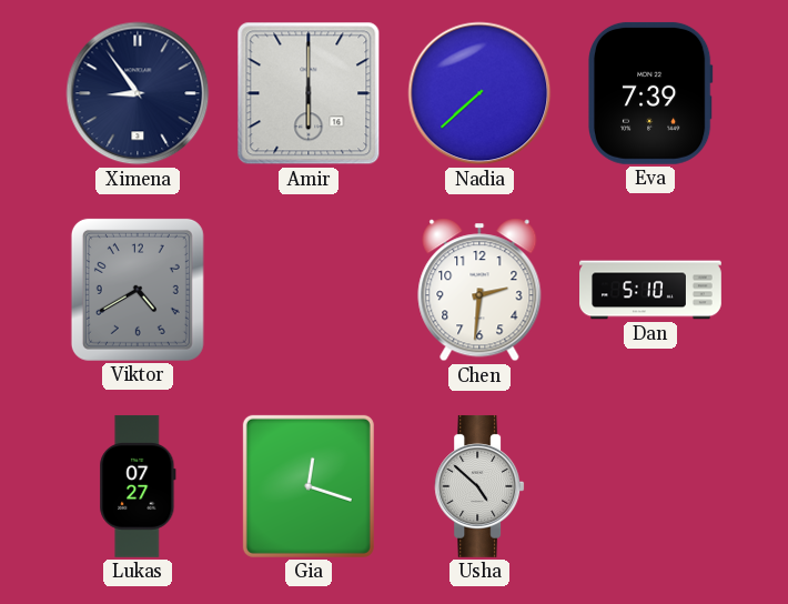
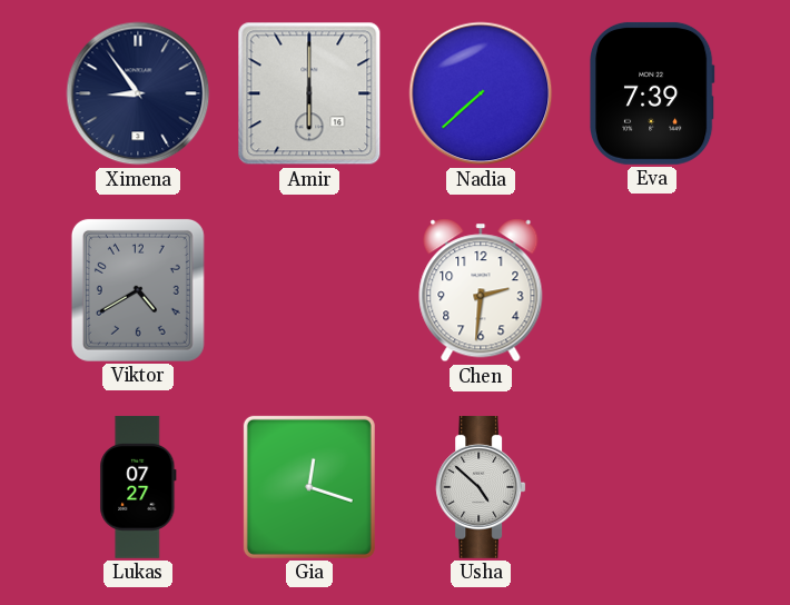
Dan: 5:10 -> none
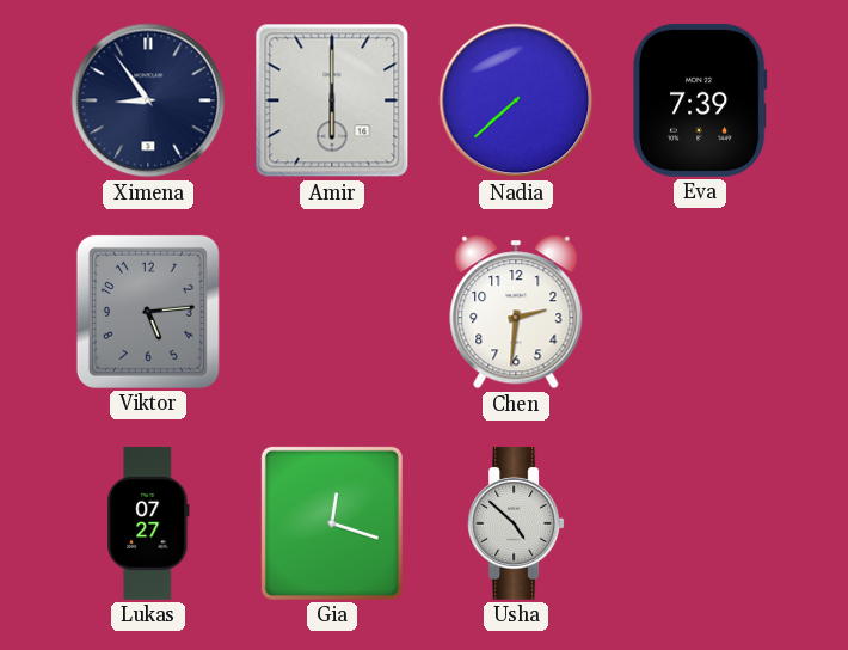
Viktor: 4:40 -> 5:14
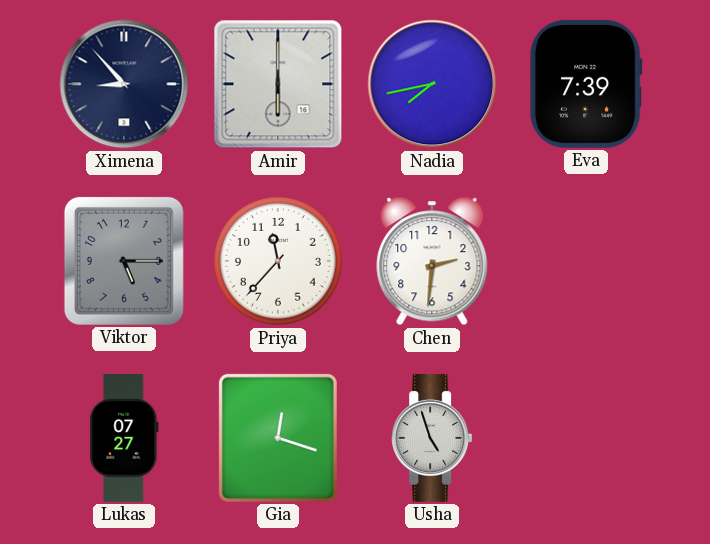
Ximena: 8:54 -> 8:53
Nadia: 7:38 -> 7:43
Viktor: 5:14 -> 5:15
Priya: none -> 11:37
Usha: 4:52 -> 4:57
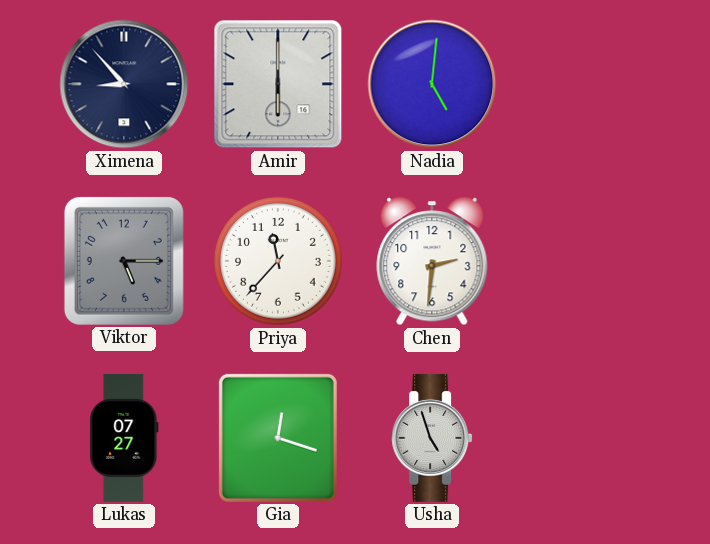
Nadia: 7:43 -> 5:01
Eva: 7:39 -> none
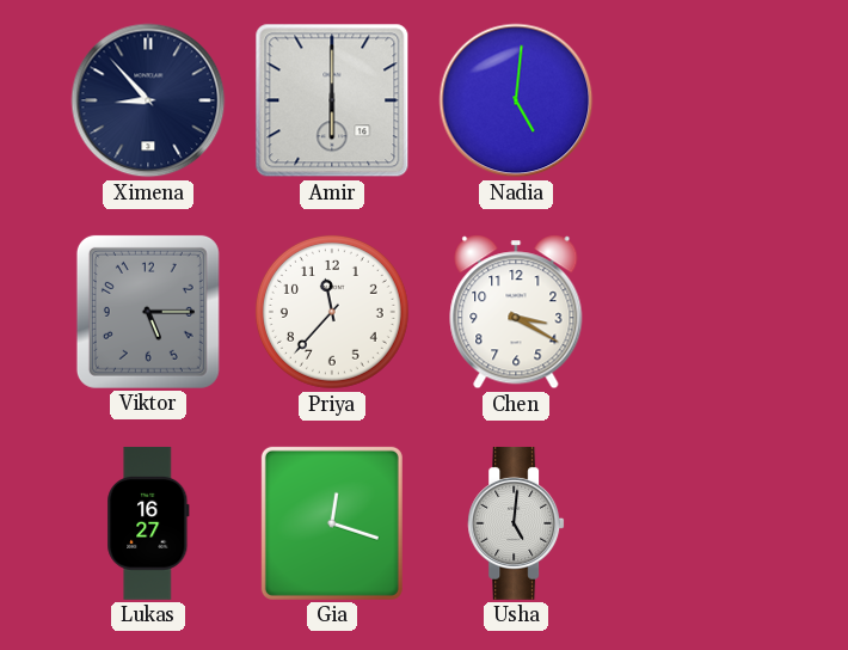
Chen: 2:31 -> 3:20
Lukas: 07:27 -> 16:27
Usha: 4:57 -> 5:01
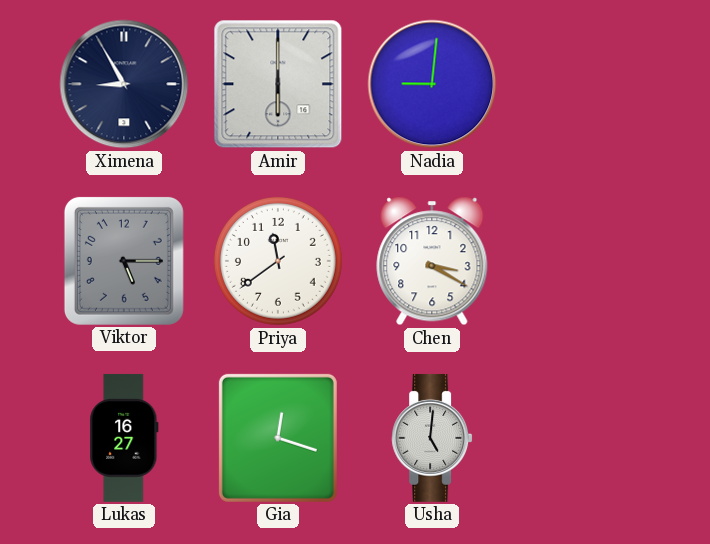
Ximena: 8:53 -> 8:55
Nadia: 5:01 -> 9:01
Priya: 11:37 -> 11:39
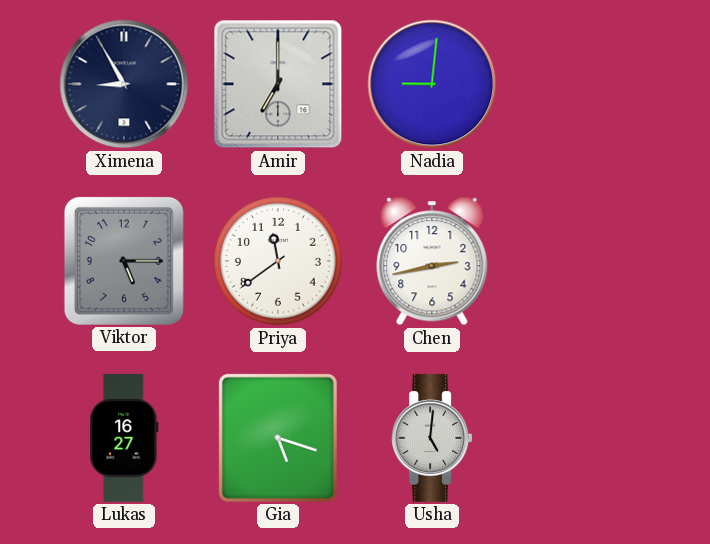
Amir: 6:00 -> 7:00
Chen: 3:20 -> 2:43
Gia: 12:18 -> 5:18
